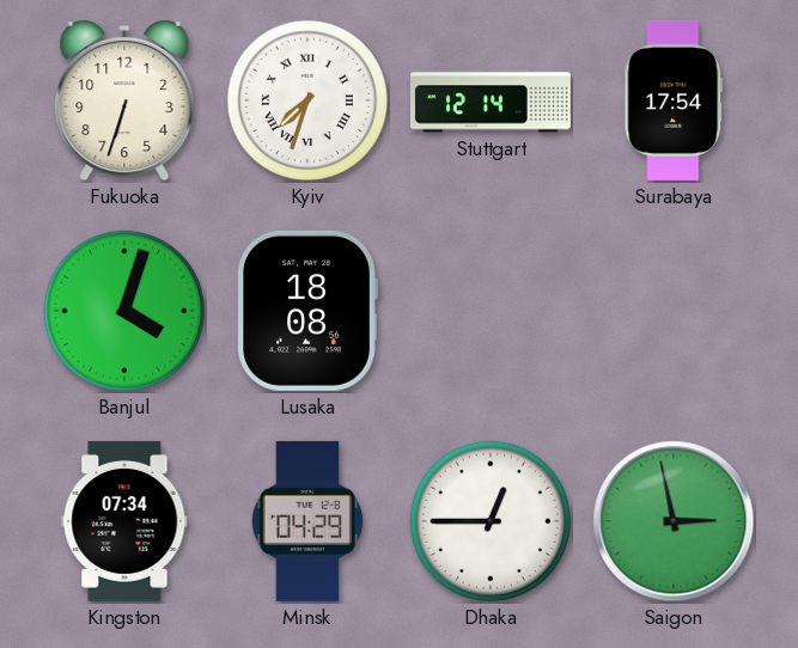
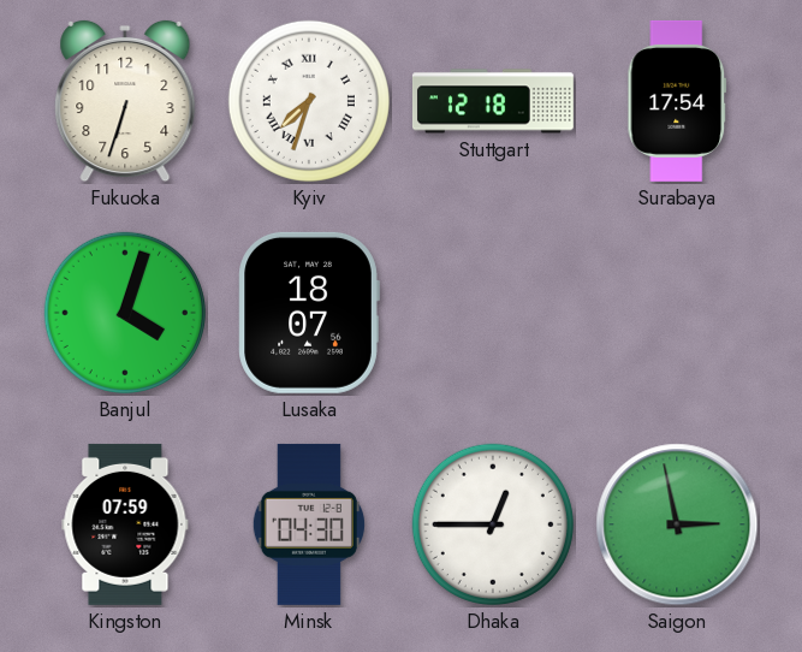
Stuttgart: 12:14 -> 12:18
Lusaka: 18:08 -> 18:07
Kingston: 07:34 -> 07:59
Minsk: 04:29 -> 04:30
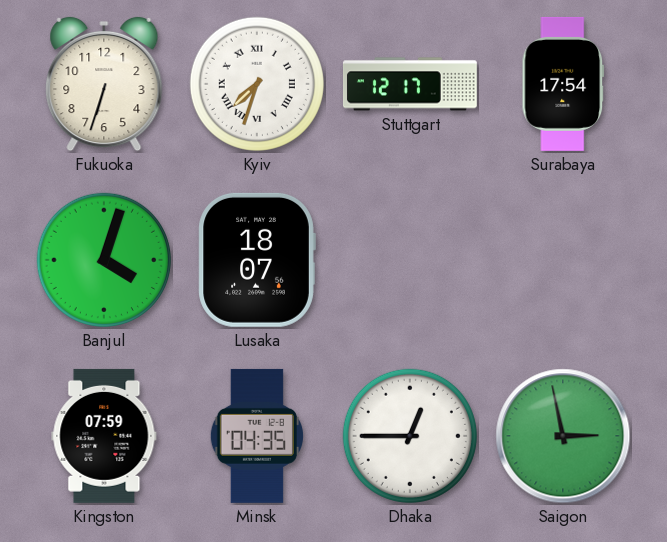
Stuttgart: 12:18 -> 12:17
Minsk: 04:30 -> 04:35
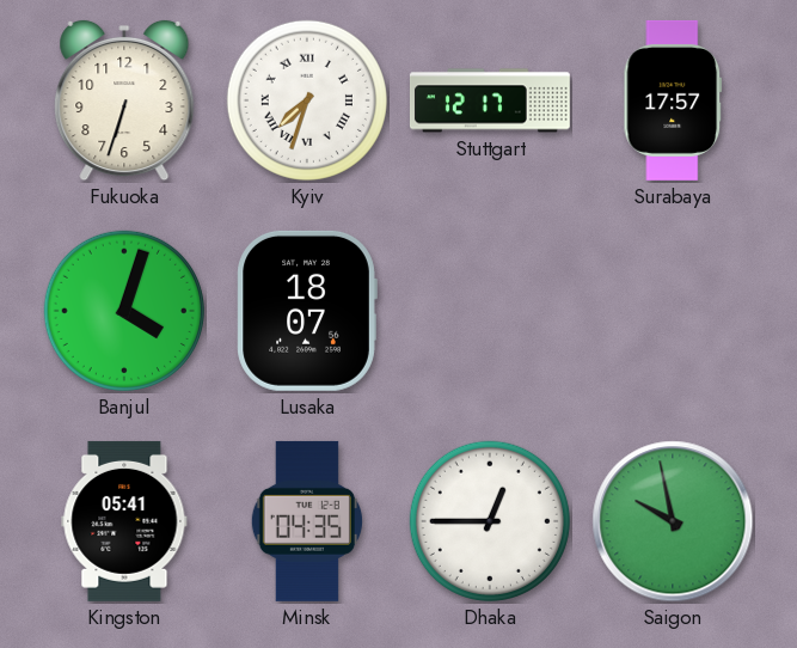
Surabaya: 17:54 -> 17:57
Kingston: 07:59 -> 05:41
Saigon: 2:58 -> 9:58
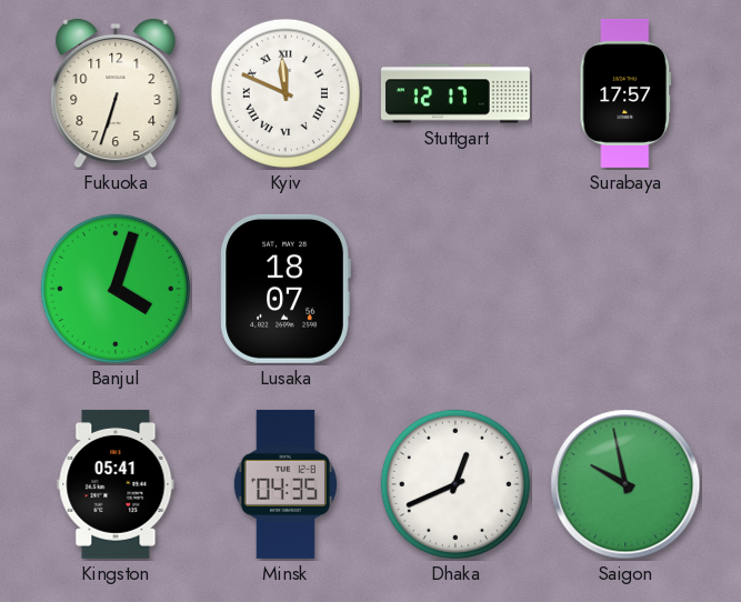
Kyiv: 7:33 -> 11:49
Dhaka: 12:45 -> 12:41
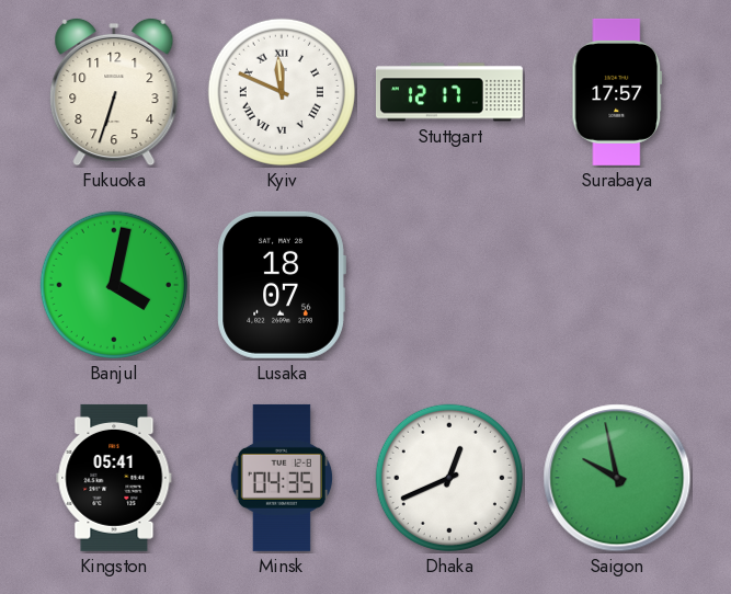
Banjul: 4:03 -> 4:02
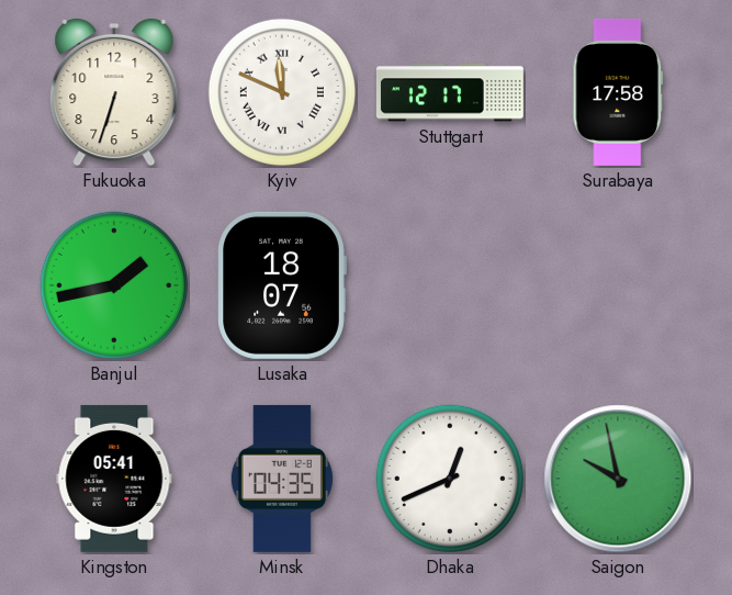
Surabaya: 17:57 -> 17:58
Banjul: 4:02 -> 1:43
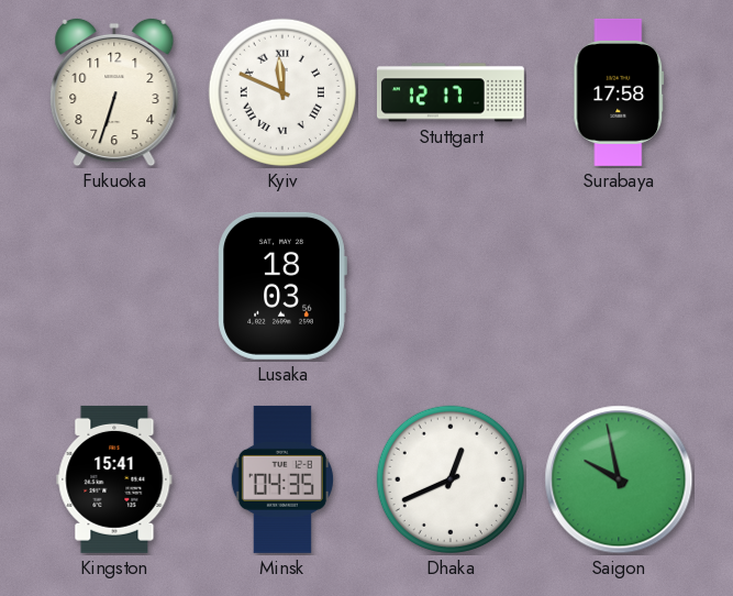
Banjul: 1:43 -> none
Lusaka: 18:07 -> 18:03
Kingston: 05:41 -> 15:41
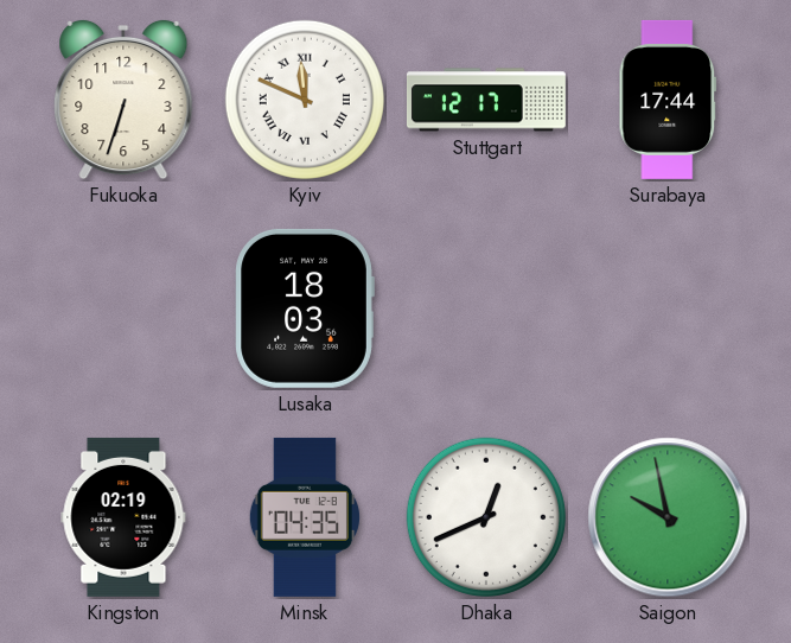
Surabaya: 17:58 -> 17:44
Kingston: 15:41 -> 02:19
